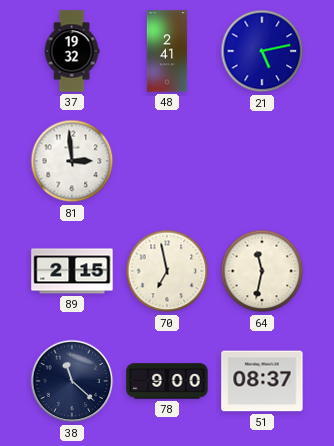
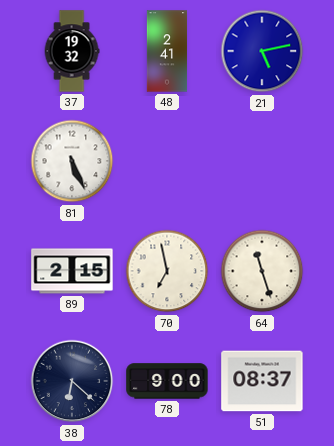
81: 2:59 -> 5:26
64: 11:32 -> 11:27
38: 11:22 -> 6:22
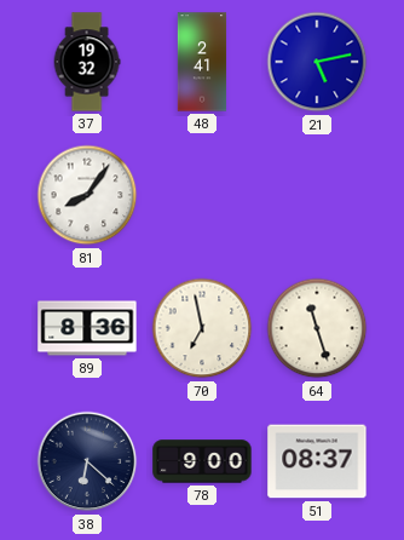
81: 5:26 -> 8:06
89: 2:15 -> 8:36
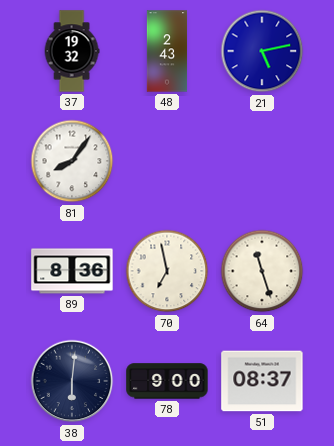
48: 2:41 -> 2:43
38: 6:22 -> 6:01
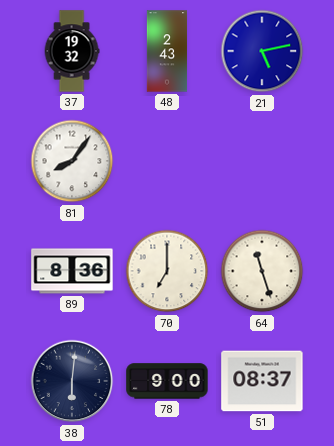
70: 6:58 -> 7:00
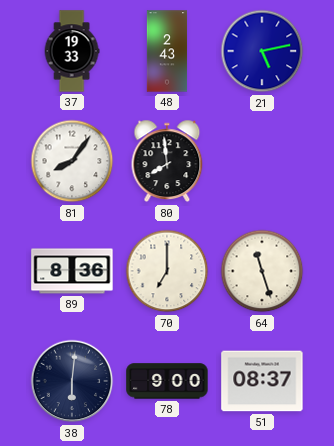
37: 19:32 -> 19:33
80: none -> 7:59
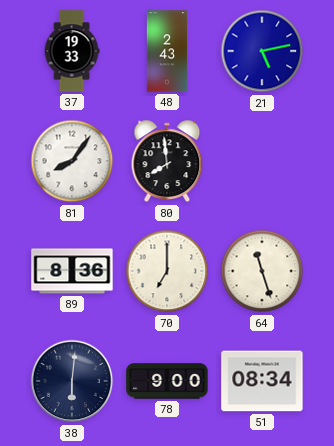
51: 08:37 -> 08:34
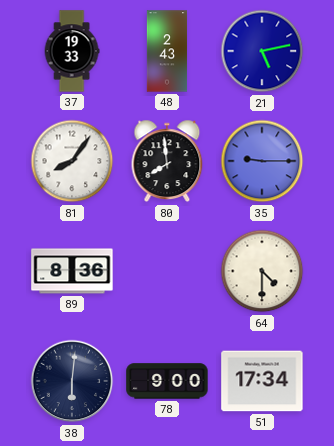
35: none -> 9:15
70: 7:00 -> none
64: 11:27 -> 4:30
51: 08:34 -> 17:34
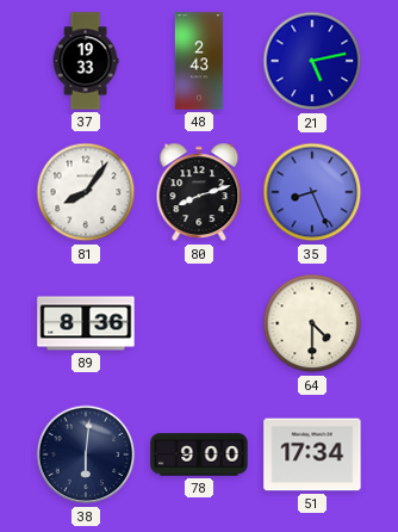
80: 7:59 -> 8:12
35: 9:15 -> 8:26
